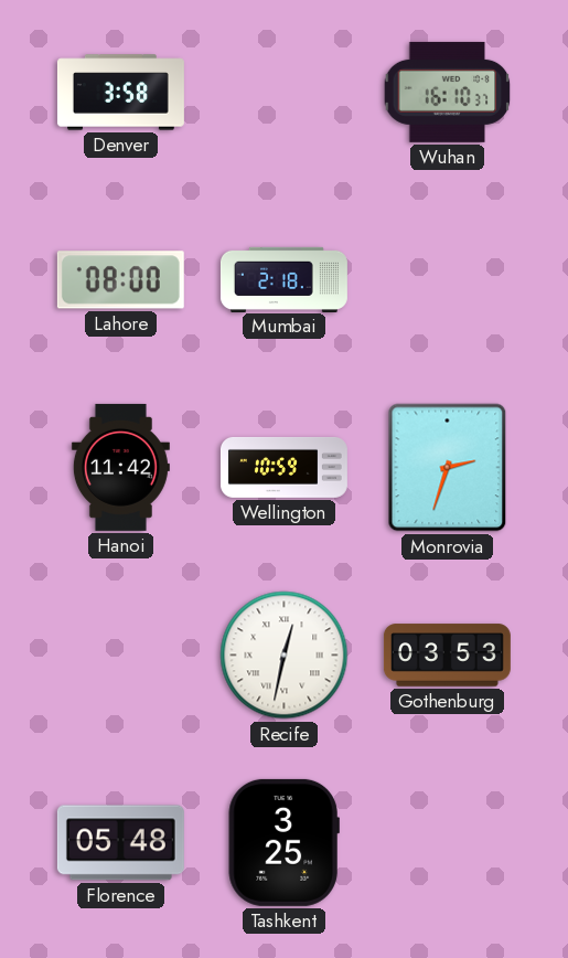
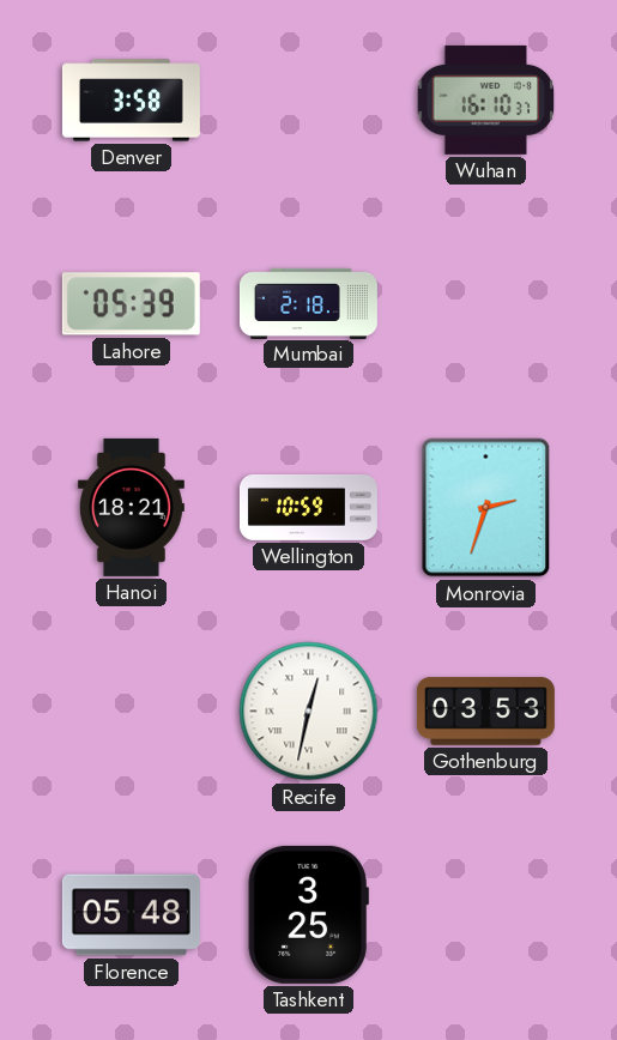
Lahore: 08:00 -> 05:39
Hanoi: 11:42 -> 18:21
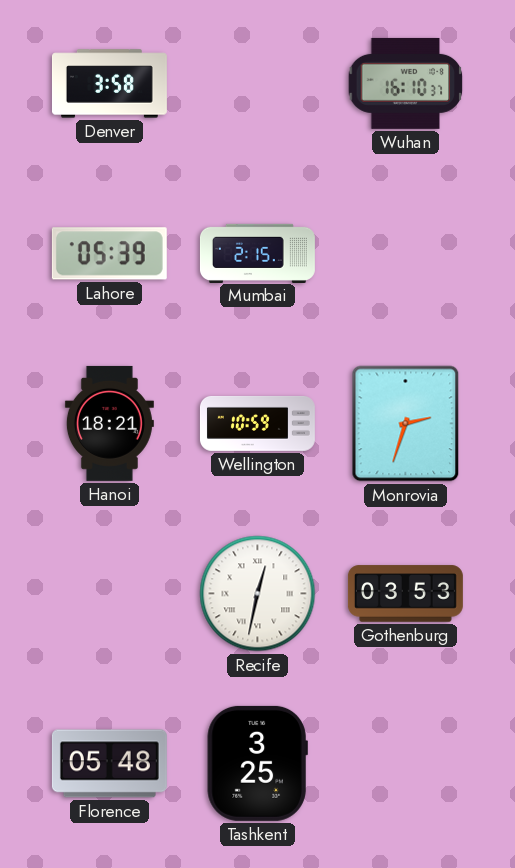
Mumbai: 2:18 -> 2:15
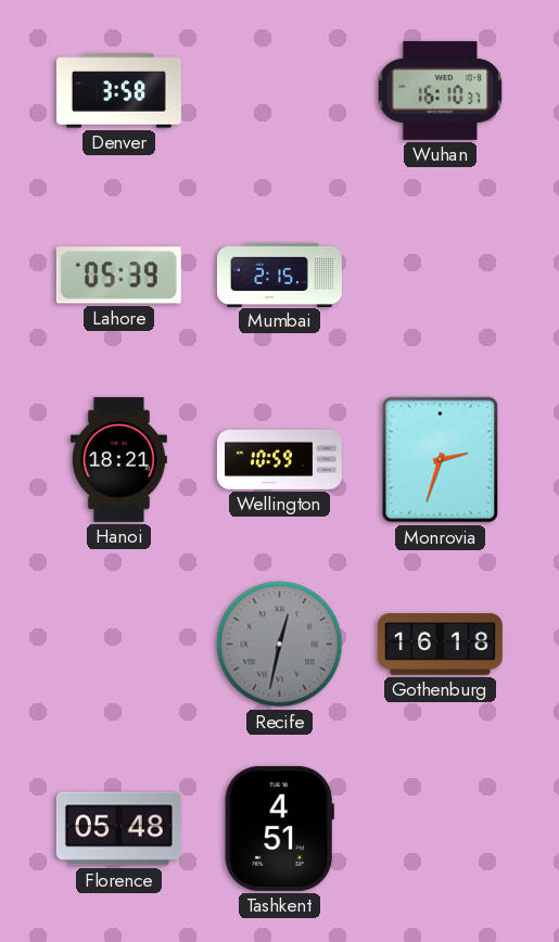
Recife dial: white -> grey
Gothenburg: 03:53 -> 16:18
Tashkent: 3:25 -> 4:51
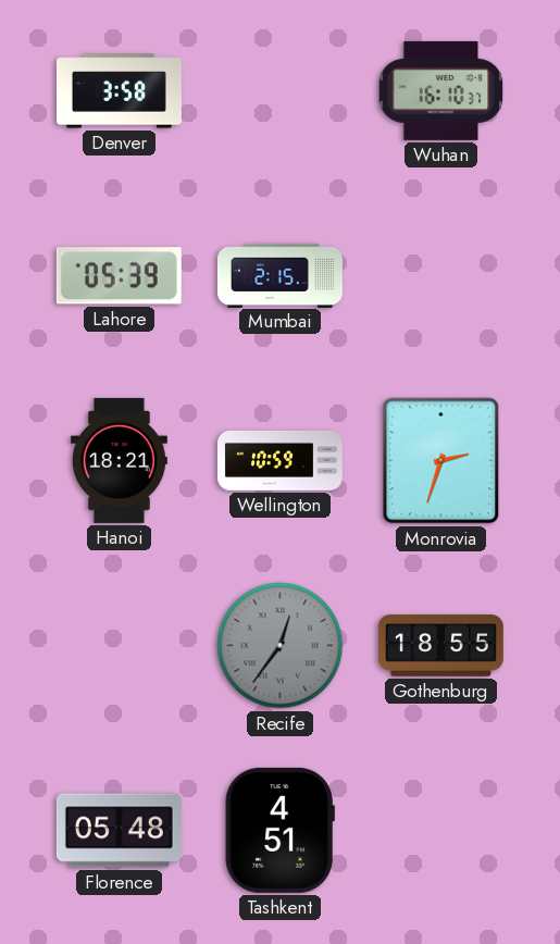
Recife: 12:32 -> 12:36
Gothenburg: 16:18 -> 18:55
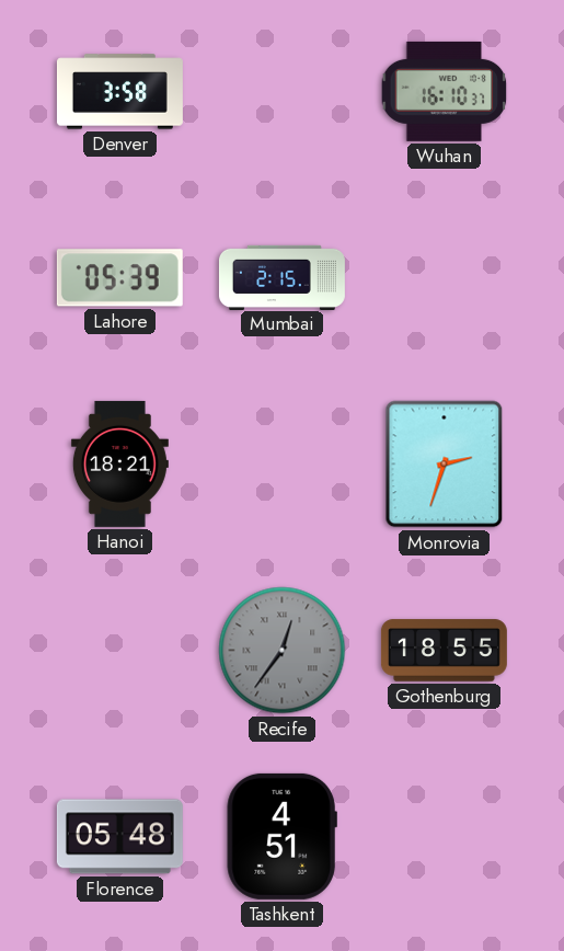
Wellington: 10:59 -> none
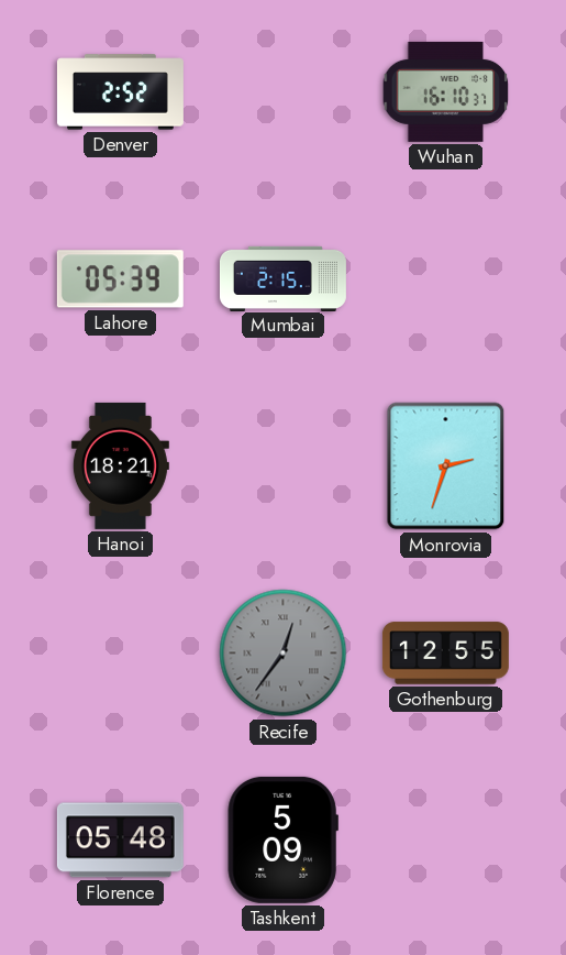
Denver: 3:58 -> 2:52
Gothenburg: 18:55 -> 12:55
Tashkent: 4:51 -> 5:09
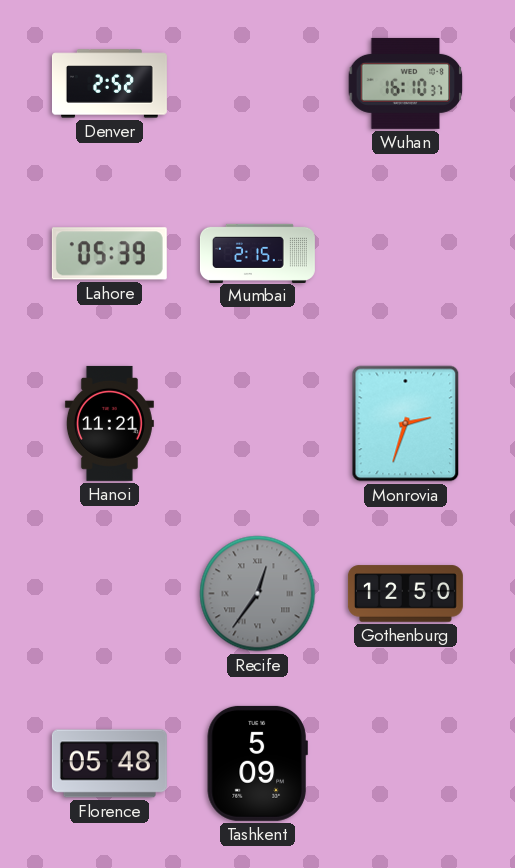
Hanoi: 18:21 -> 11:21
Gothenburg: 12:55 -> 12:50
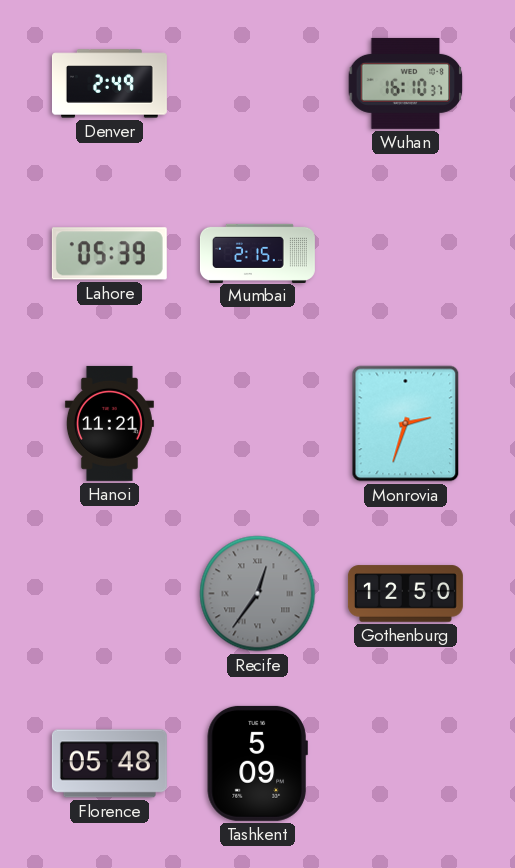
Denver: 2:52 -> 2:49
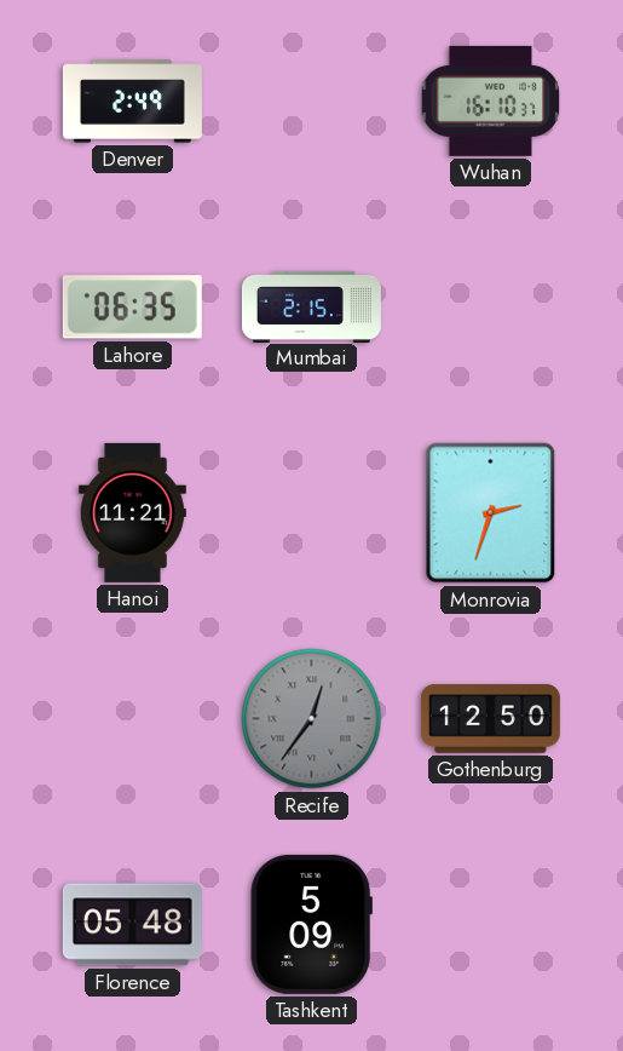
Lahore: 05:39 -> 06:35
